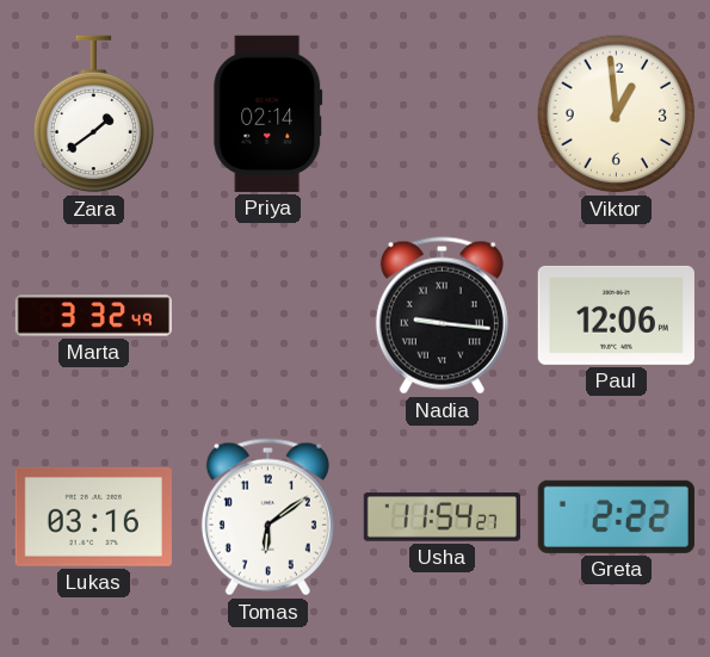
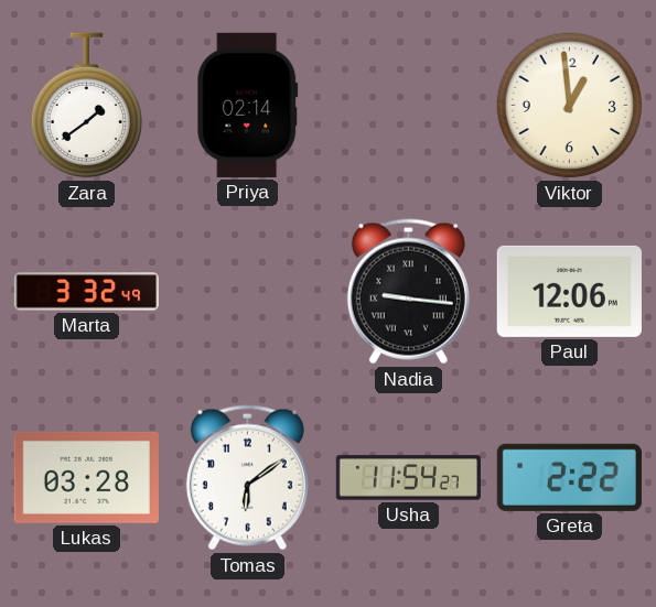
Lukas: 03:16 -> 03:28
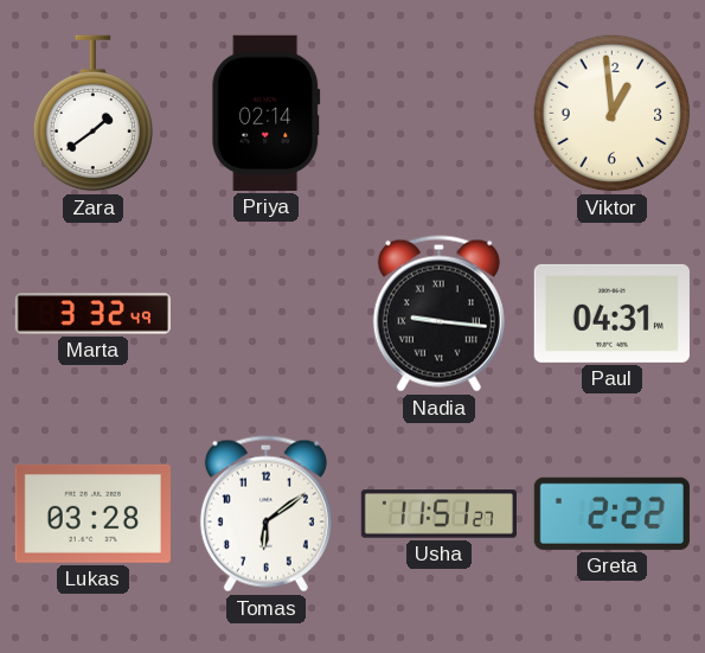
Paul: 12:06 -> 04:31
Usha: 11:54 -> 11:51
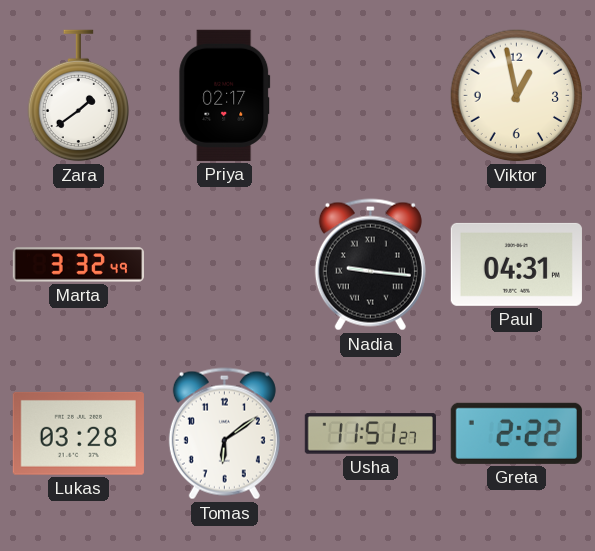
Priya: 02:14 -> 02:17
Viktor: 12:59 -> 12:58
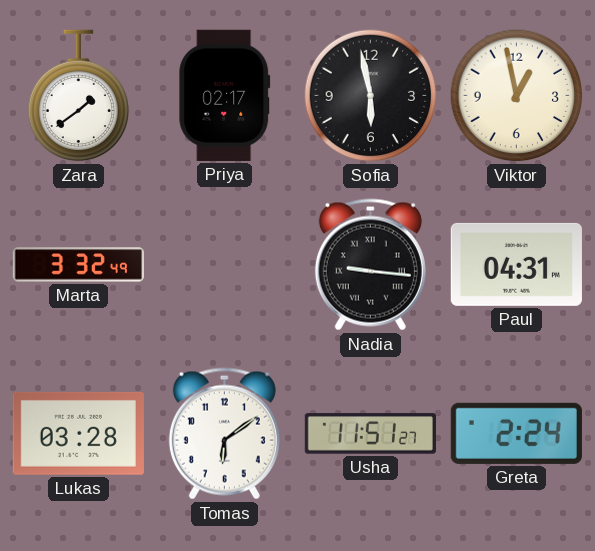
Sofia: none -> 5:58
Greta: 2:22 -> 2:24
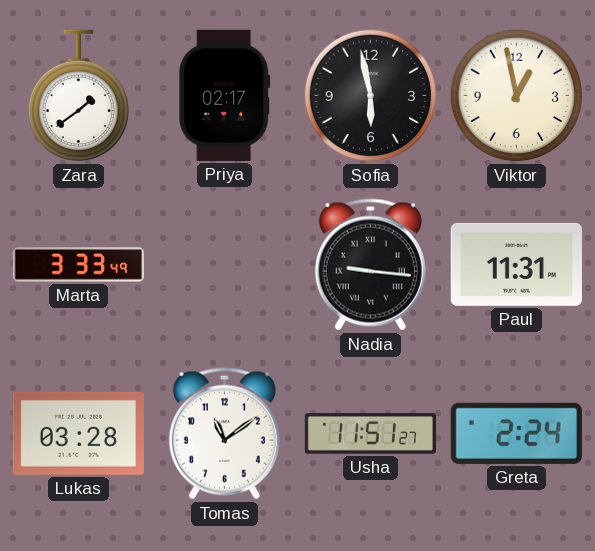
Marta: 3:32 -> 3:33
Paul: 04:31 -> 11:31
Tomas: 6:09 -> 11:09
